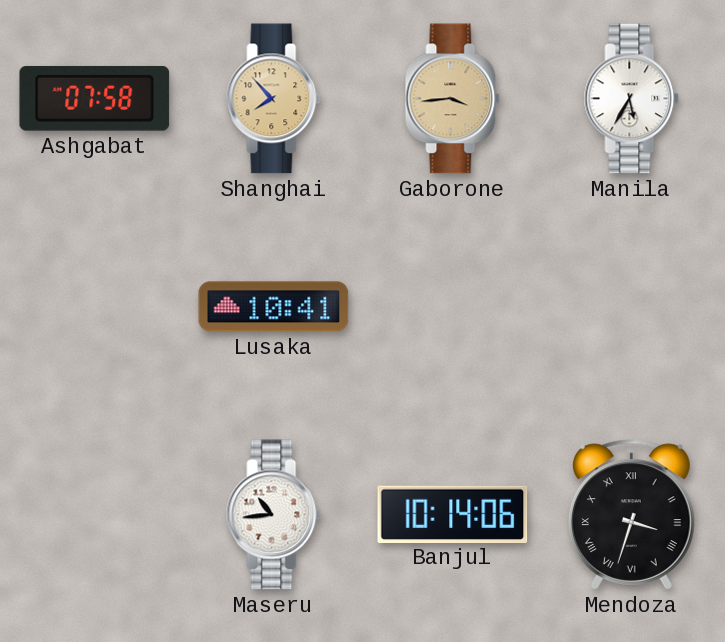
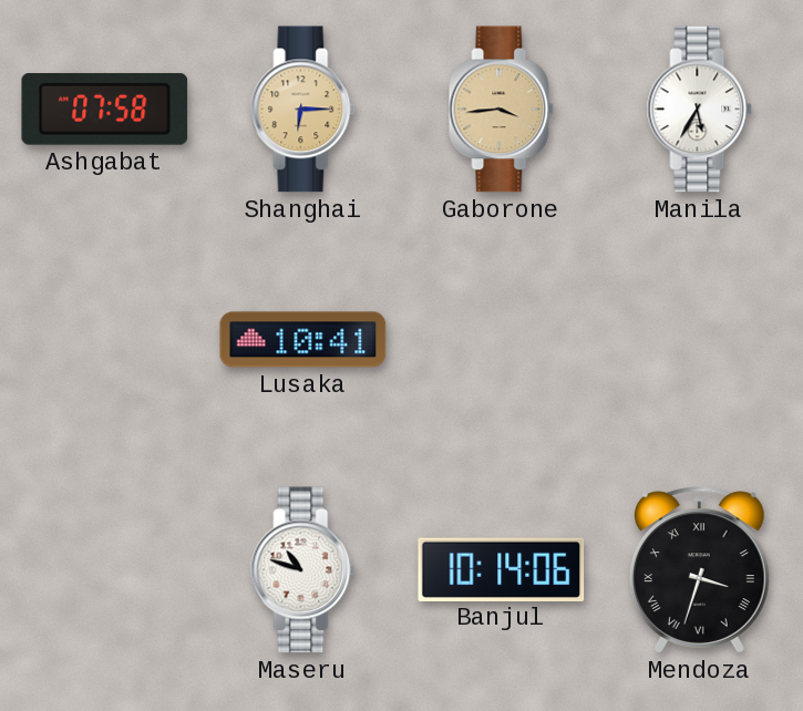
Shanghai: 7:53 -> 6:15
Maseru: 10:44 -> 10:48
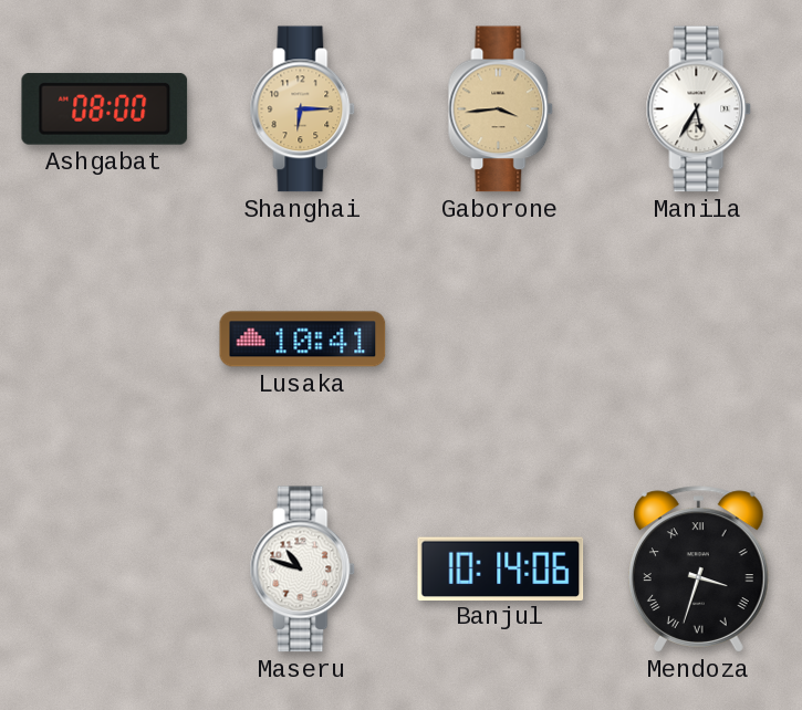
Ashgabat: 07:58 -> 08:00
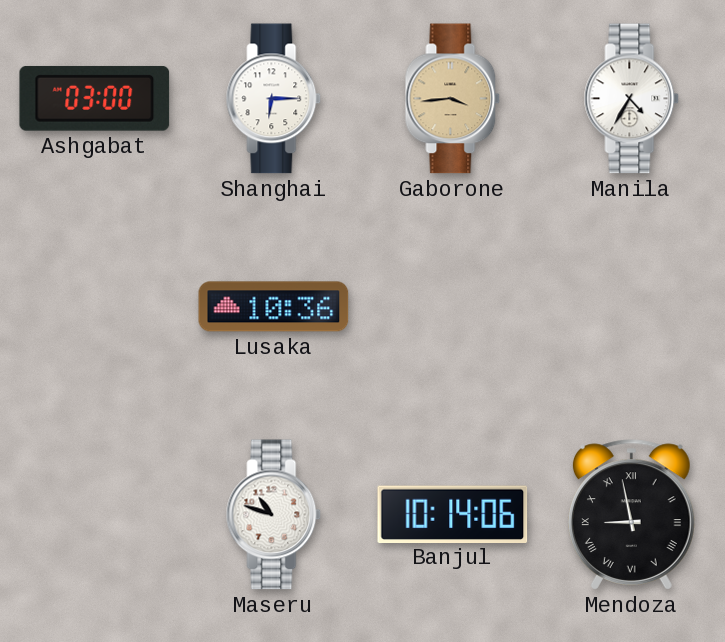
Ashgabat: 08:00 -> 03:00
Shanghai dial: champagne -> white
Manila: 5:35 -> 4:35
Lusaka: 10:41 -> 10:36
Mendoza: 3:33 -> 8:58
